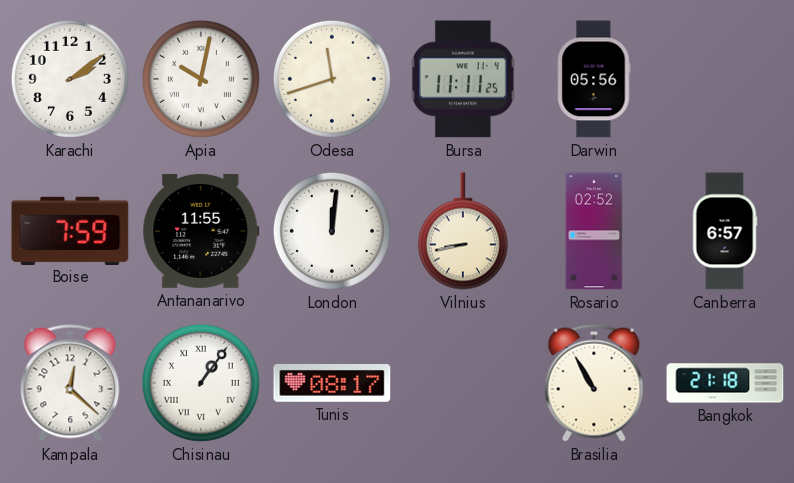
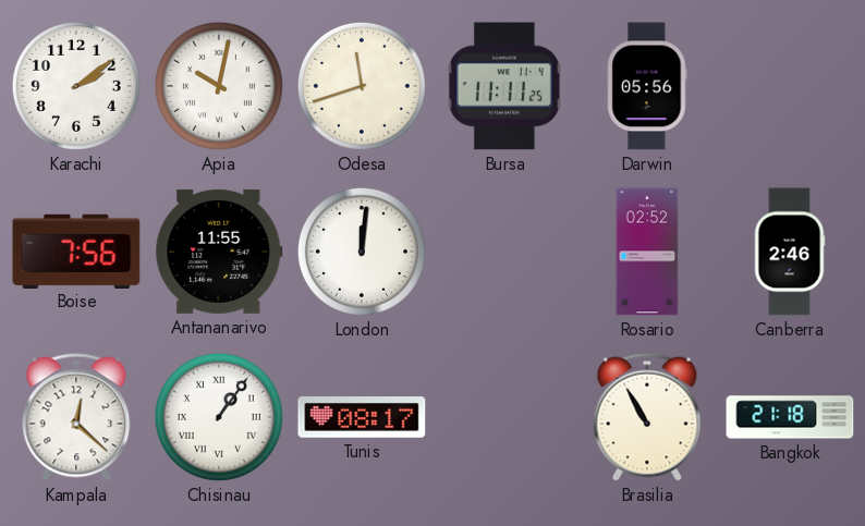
Boise: 7:59 -> 7:56
Vilnius: 8:43 -> none
Canberra: 6:57 -> 2:46
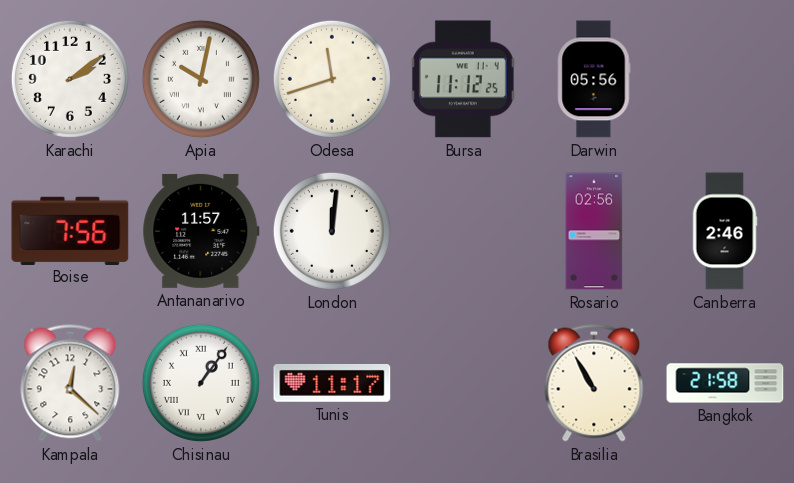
Bursa: 11:11 -> 11:12
Antananarivo: 11:55 -> 11:57
Rosario: 02:52 -> 02:56
Tunis: 08:17 -> 11:17
Bangkok: 21:18 -> 21:58
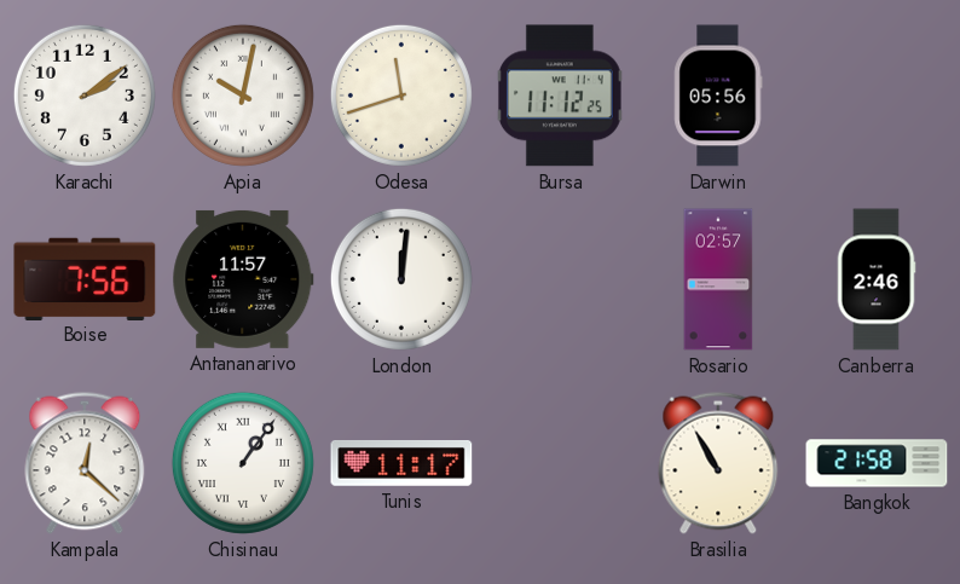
Rosario: 02:56 -> 02:57
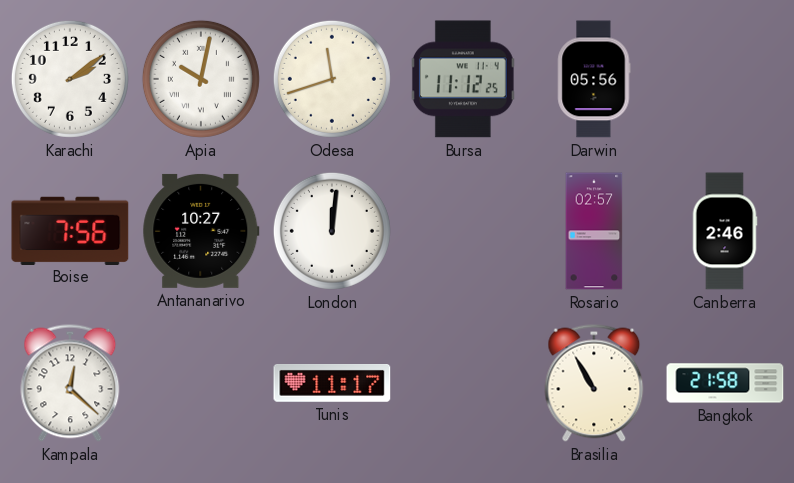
Antananarivo: 11:57 -> 10:27
Chisinau: 1:06 -> none
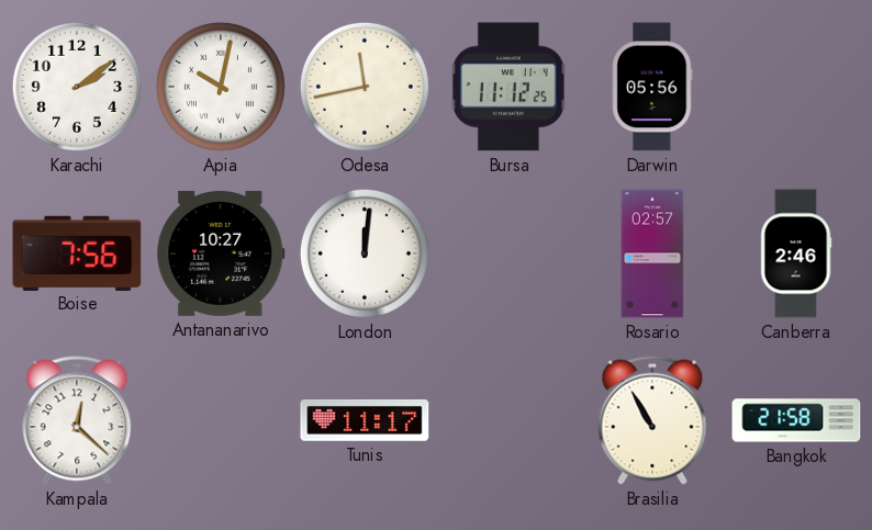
Odesa: 11:42 -> 11:43
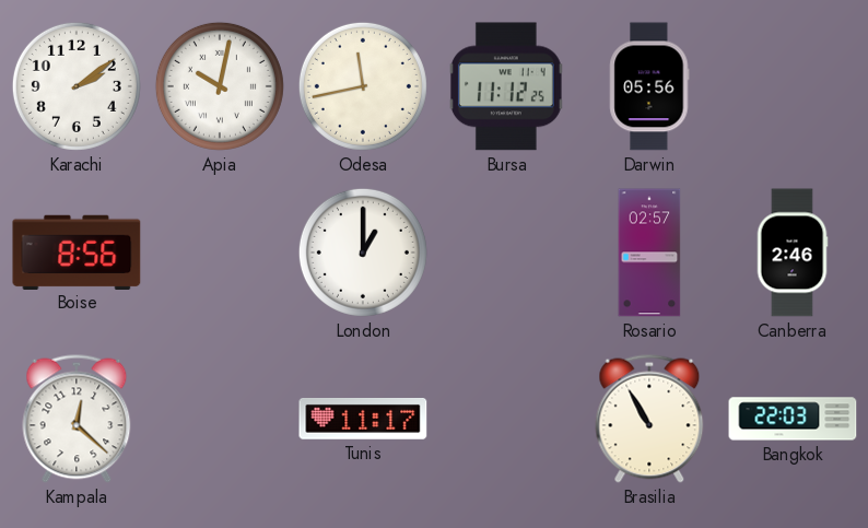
Boise: 7:56 -> 8:56
Antananarivo: 10:27 -> none
London: 12:01 -> 1:00
Bangkok: 21:58 -> 22:03
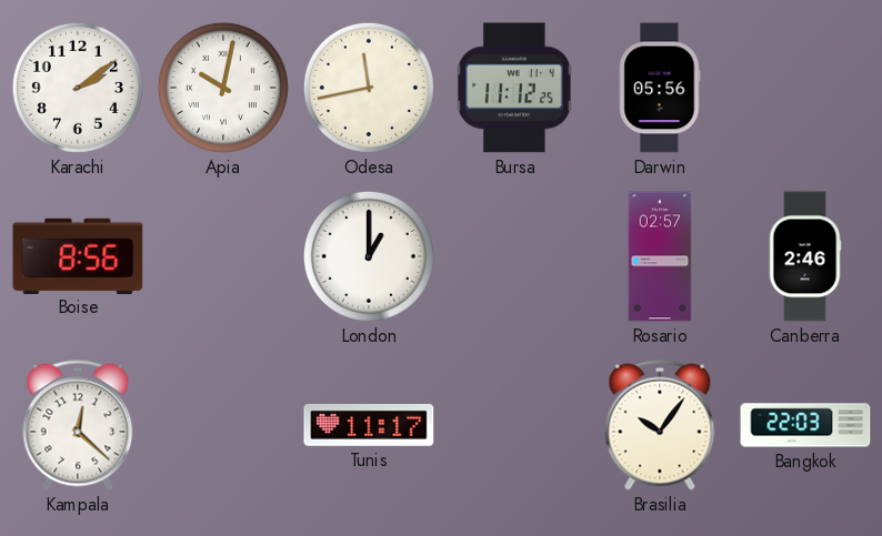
Brasilia: 10:55 -> 10:06
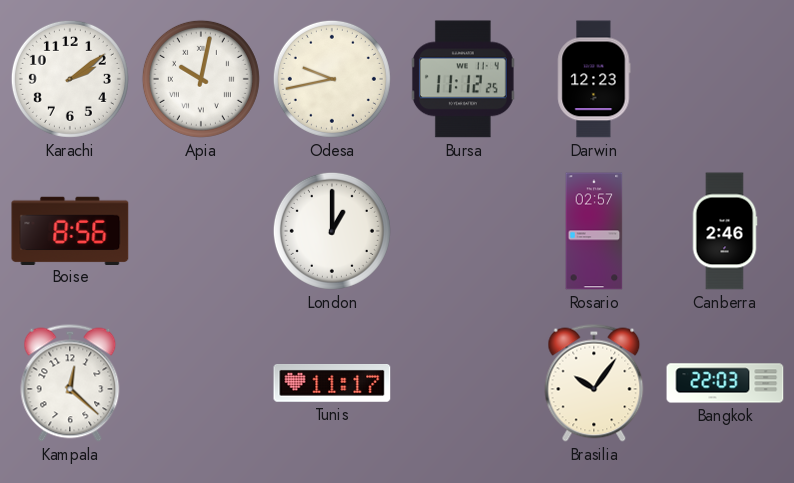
Odesa: 11:43 -> 9:43
Darwin: 05:56 -> 12:23
